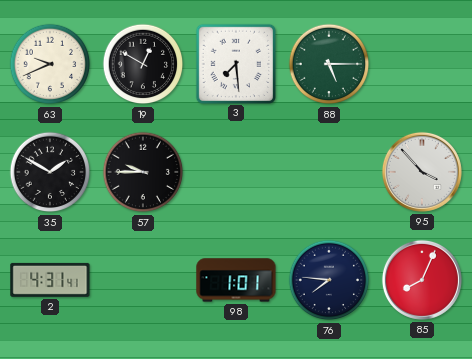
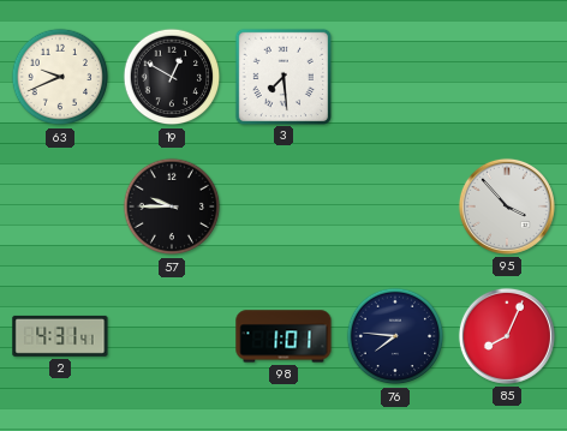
88: 5:15 -> none
35: 1:50 -> none
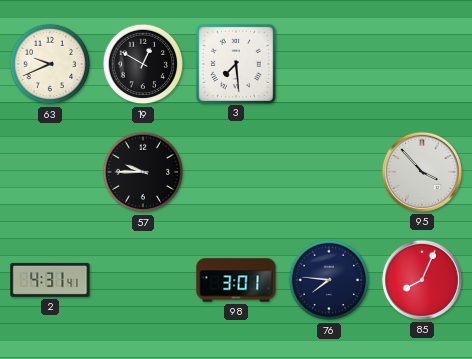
98: 1:01 -> 3:01
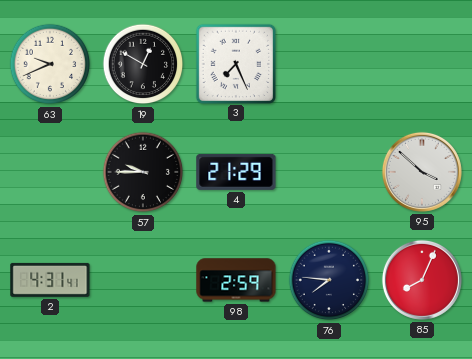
3: 7:29 -> 7:26
4: none -> 21:29
95: 3:53 -> 3:52
98: 3:01 -> 2:59
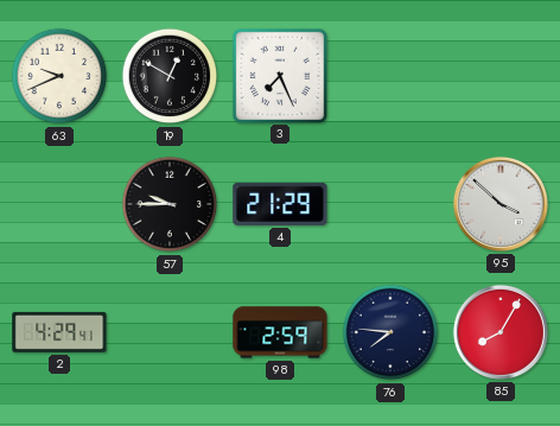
2: 4:31 -> 4:29
85: 8:04 -> 8:05
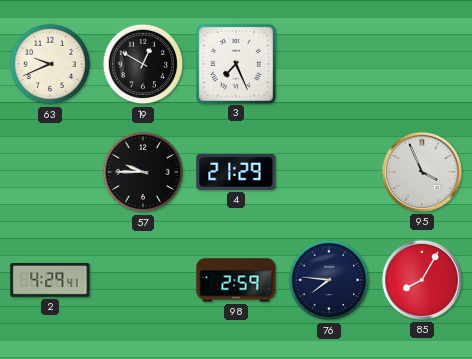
95: 3:52 -> 3:56
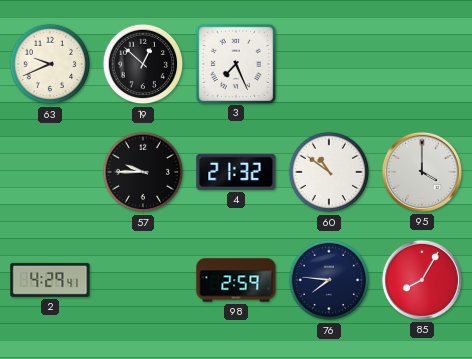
19: 12:50 -> 12:52
4: 21:29 -> 21:32
60: none -> 10:51
95: 3:56 -> 4:00
